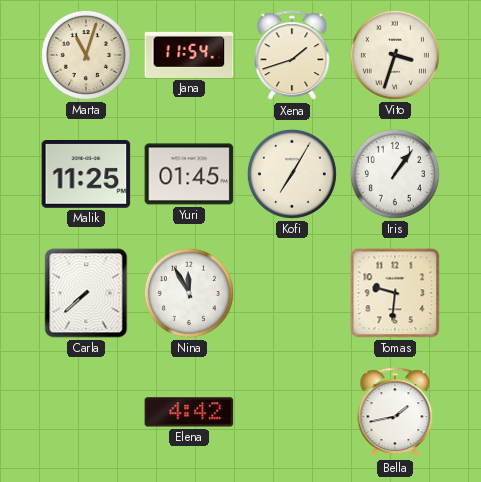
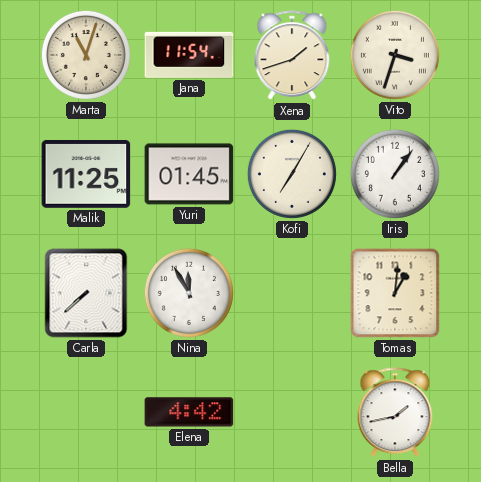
Tomas: 9:31 -> 1:01
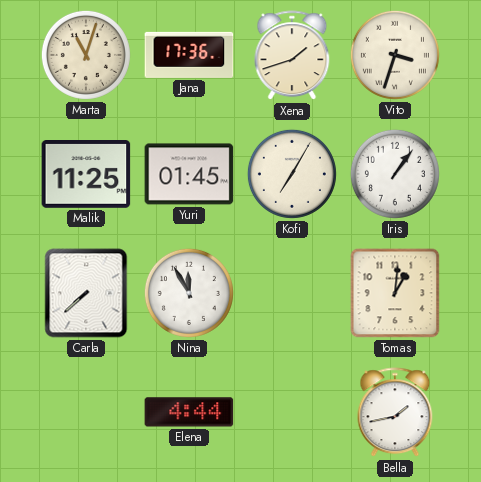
Jana: 11:54 -> 17:36
Elena: 4:42 -> 4:44
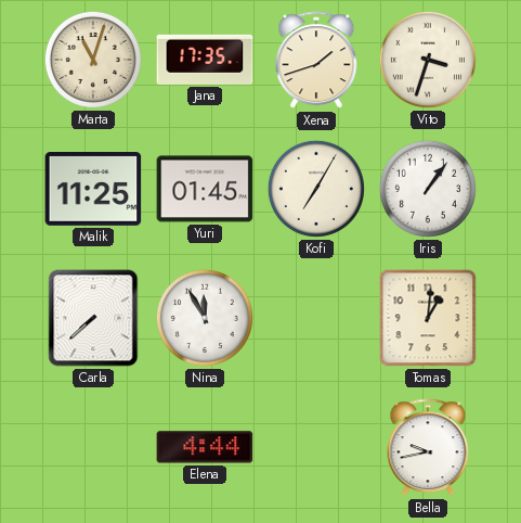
Jana: 17:36 -> 17:35
Bella: 1:43 -> 9:43
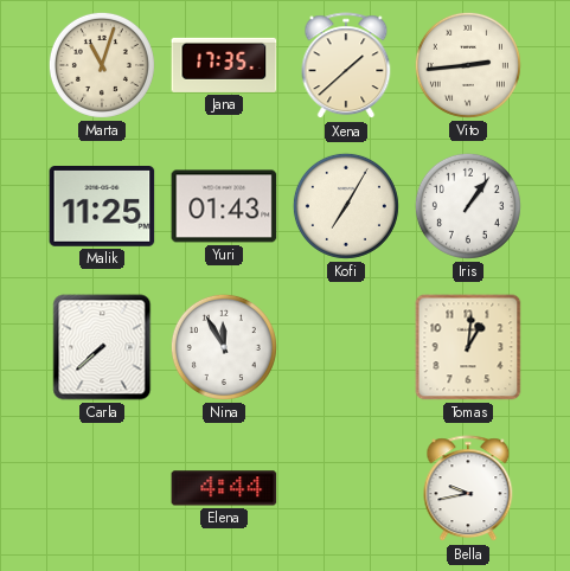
Xena: 1:42 -> 1:38
Vito: 3:33 -> 2:44
Yuri: 01:45 -> 01:43
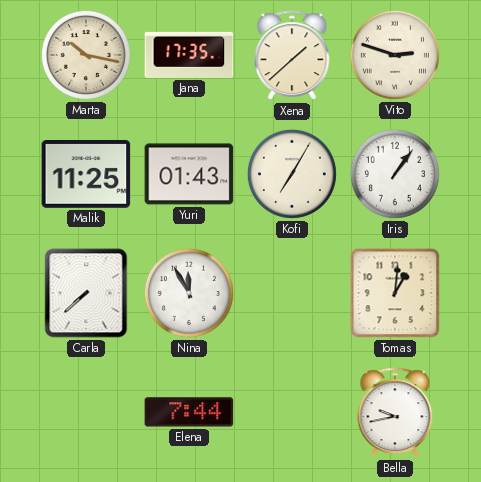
Marta: 11:03 -> 10:17
Vito: 2:44 -> 2:48
Elena: 4:44 -> 7:44
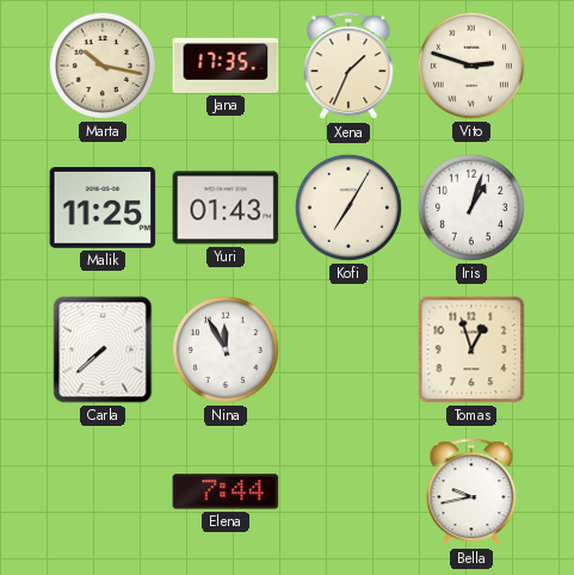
Xena: 1:38 -> 1:34
Iris: 1:06 -> 1:03
Tomas: 1:01 -> 12:57
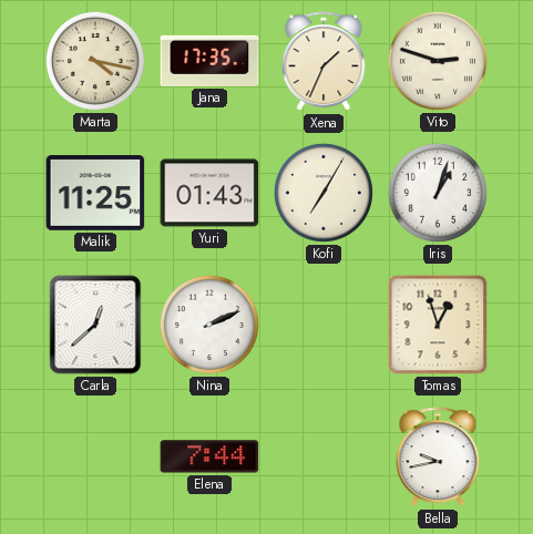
Marta: 10:17 -> 4:17
Carla: 7:38 -> 12:38
Nina: 11:55 -> 2:11
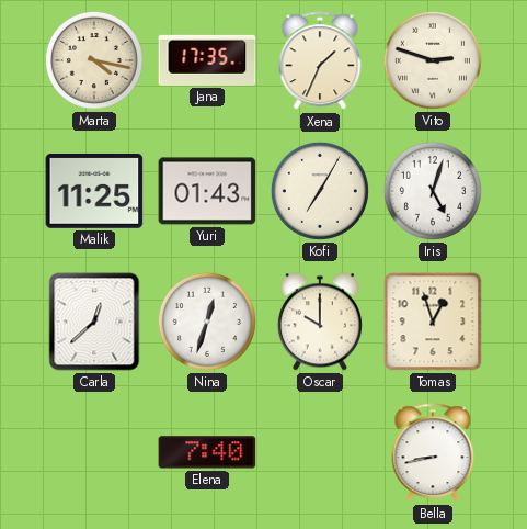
Iris: 1:03 -> 5:03
Nina: 2:11 -> 12:33
Oscar: none -> 10:00
Elena: 7:44 -> 7:40
Bella: 9:43 -> 8:43
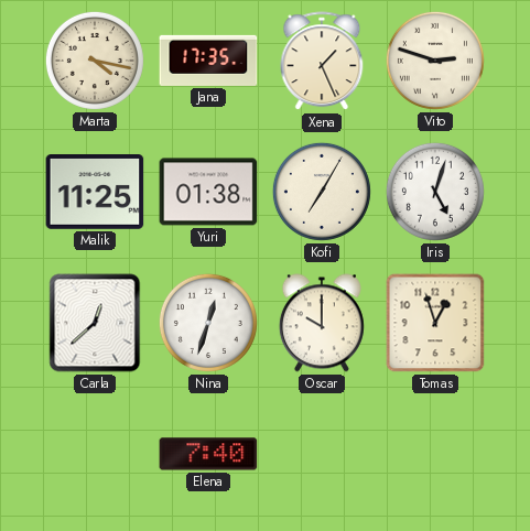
Xena: 1:34 -> 1:26
Yuri: 01:43 -> 01:38
Bella: 8:43 -> none
